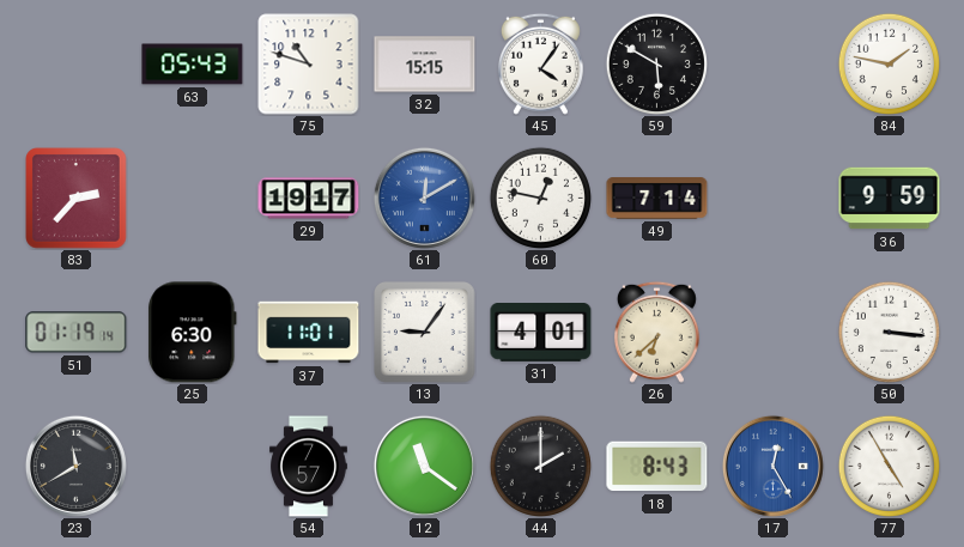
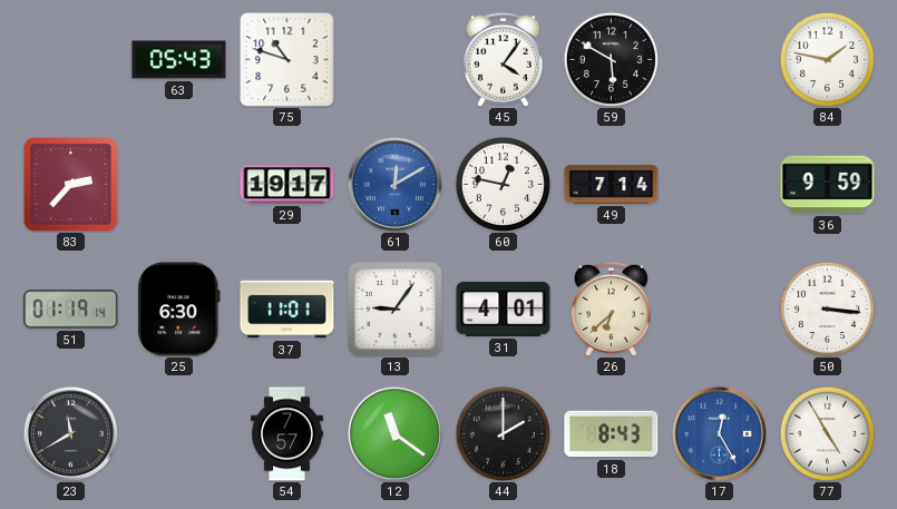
32: 15:15 -> none
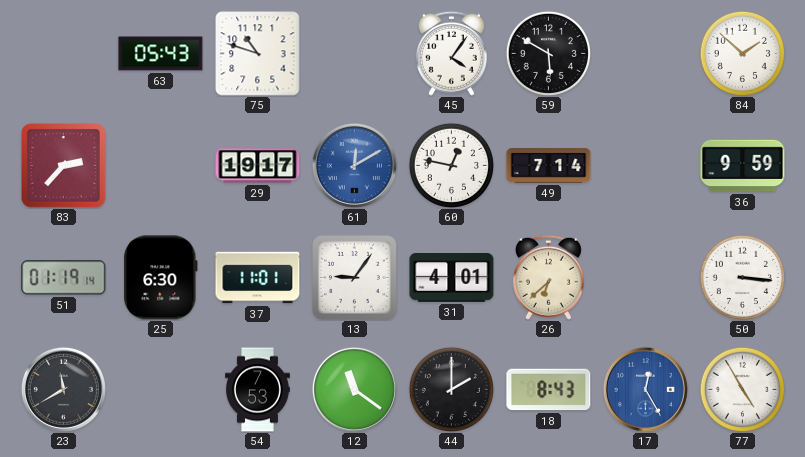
84: 1:47 -> 1:52
54: 7:57 -> 7:53
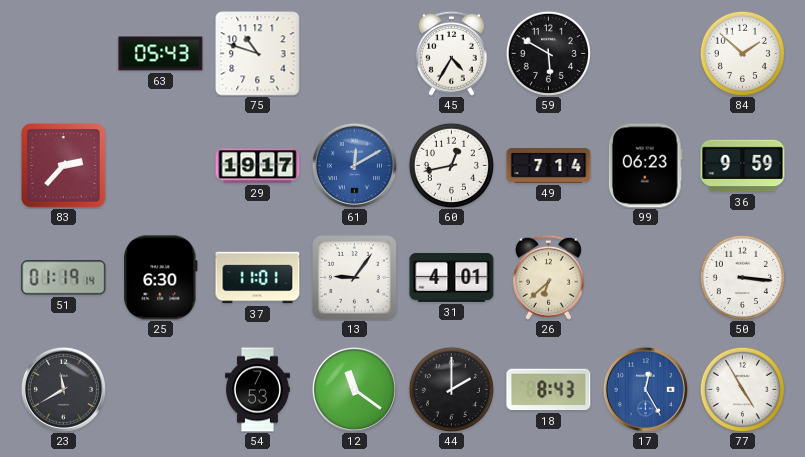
45: 4:06 -> 4:35
60: 12:47 -> 12:43
99: none -> 06:23
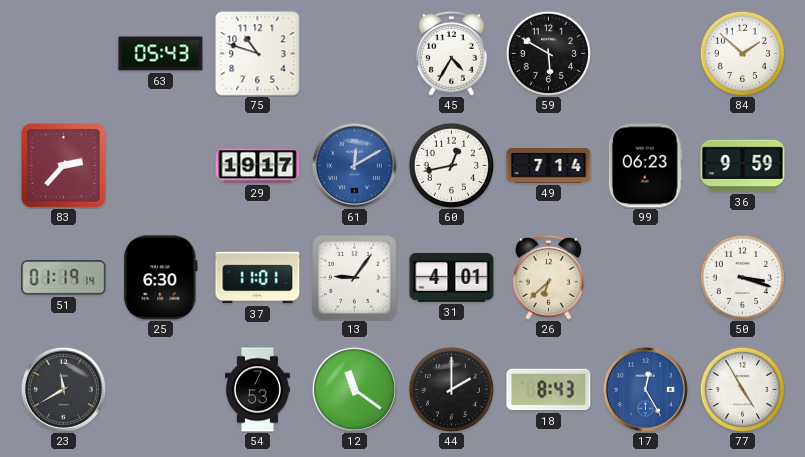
50: 3:16 -> 3:18
